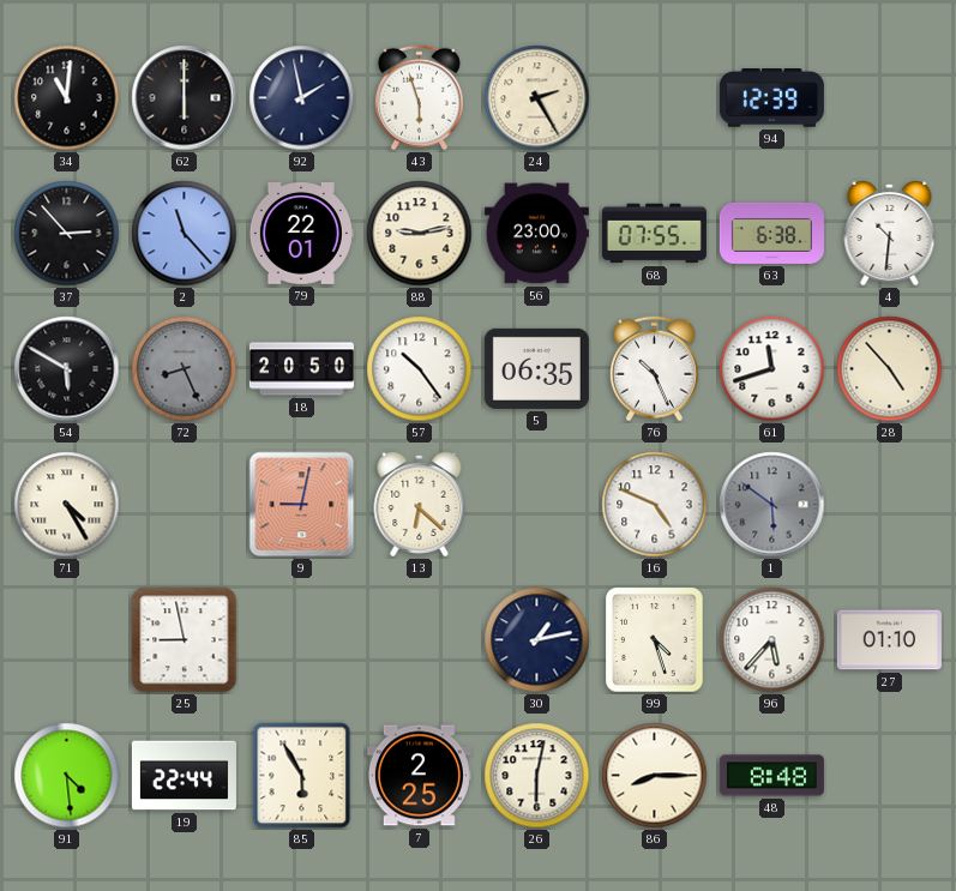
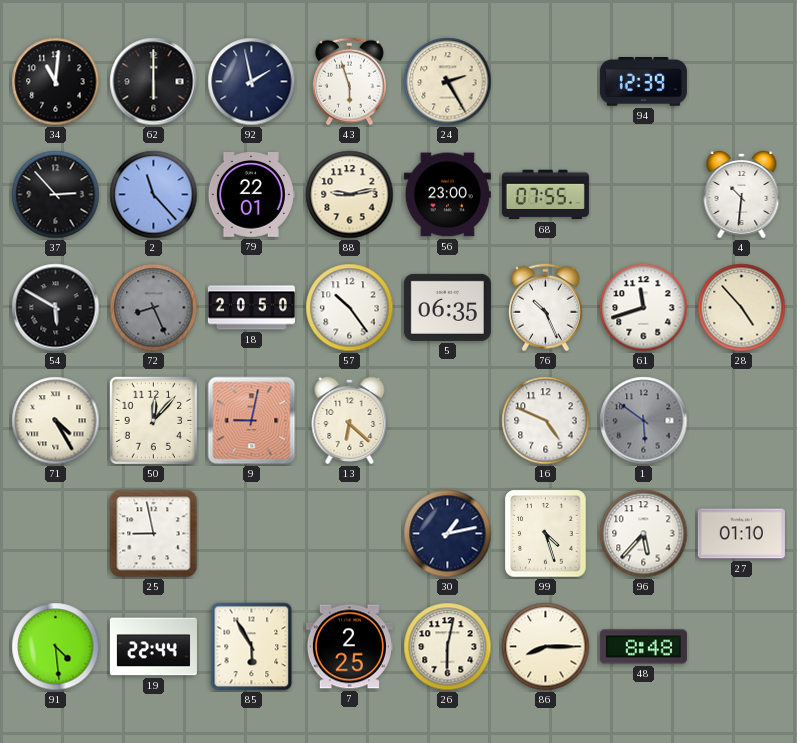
63: 6:38 -> none
50: none -> 12:07
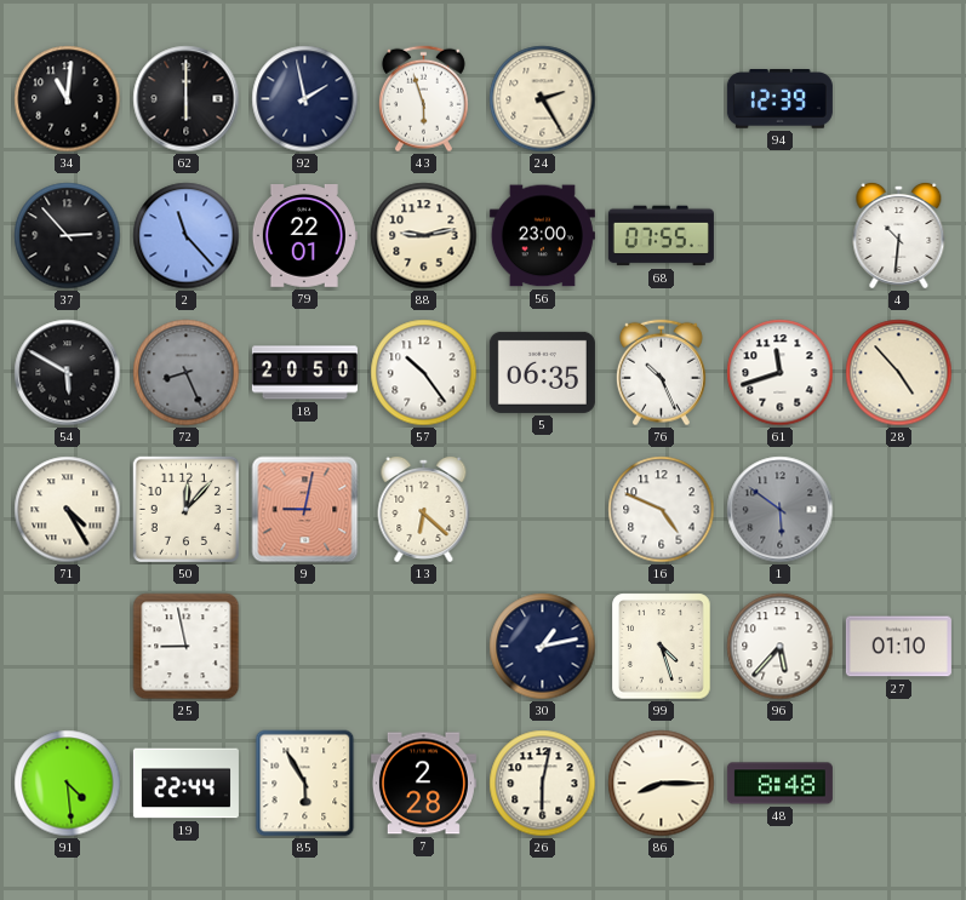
7: 2:25 -> 2:28
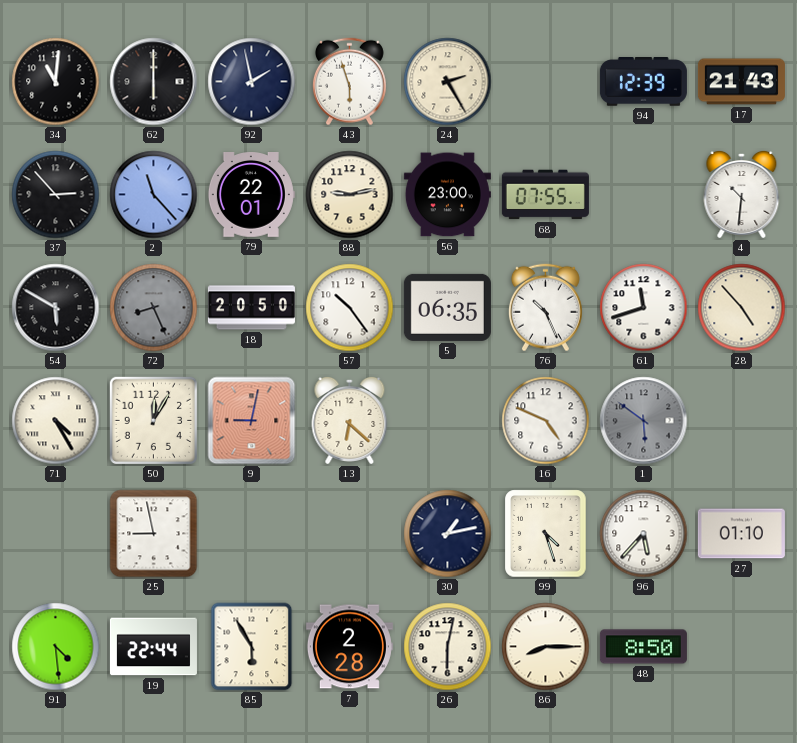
17: none -> 21:43
50: 12:07 -> 12:05
48: 8:48 -> 8:50
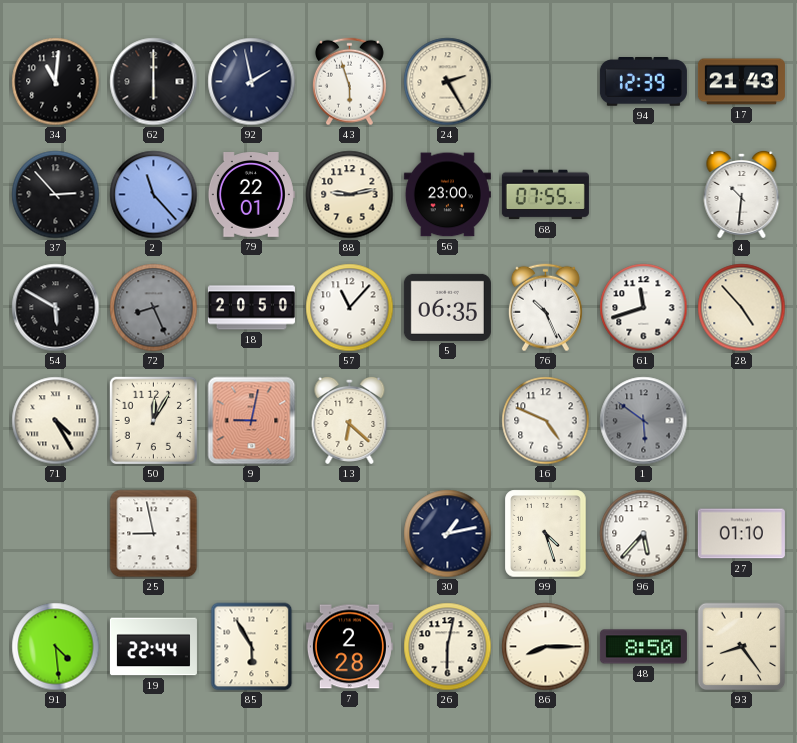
57: 10:24 -> 11:07
93: none -> 8:24
